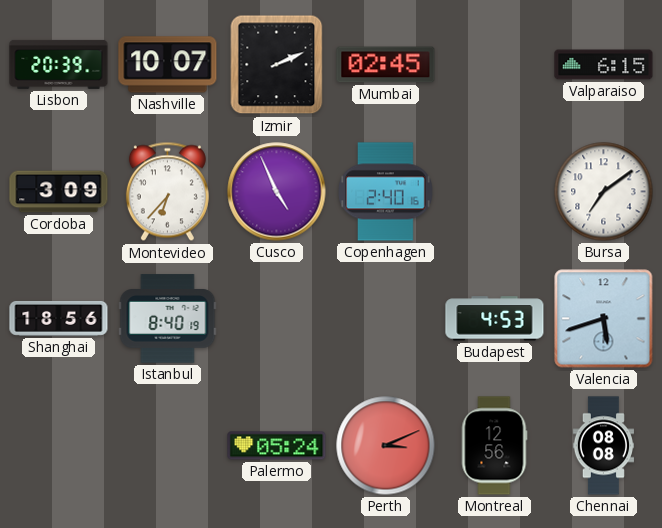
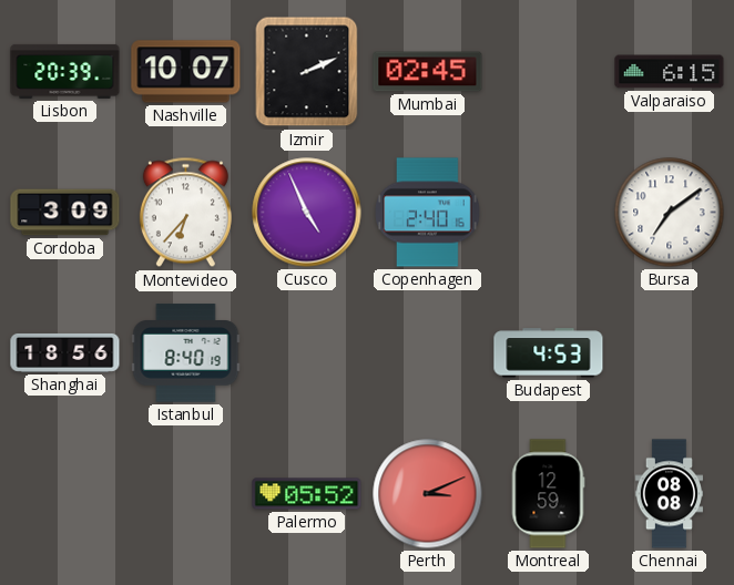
Valencia: 5:42 -> none
Palermo: 05:24 -> 05:52
Montreal: 12:56 -> 12:59
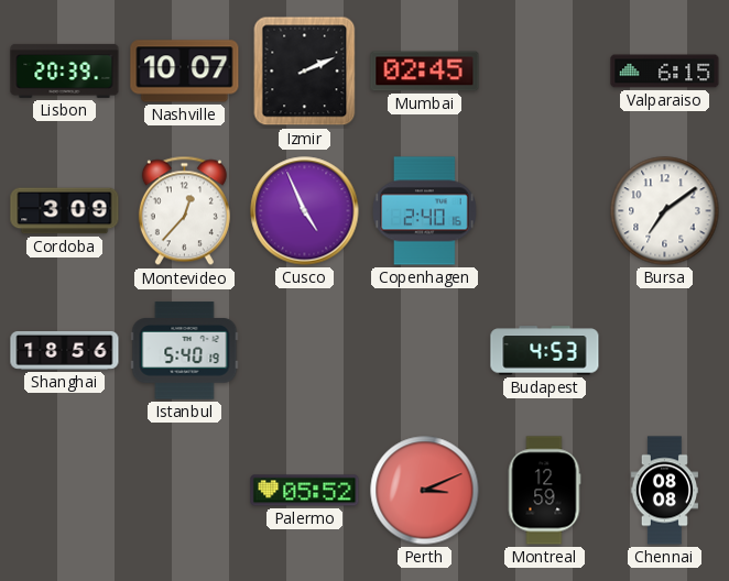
Montevideo: 6:37 -> 12:37
Istanbul: 8:40 -> 5:40
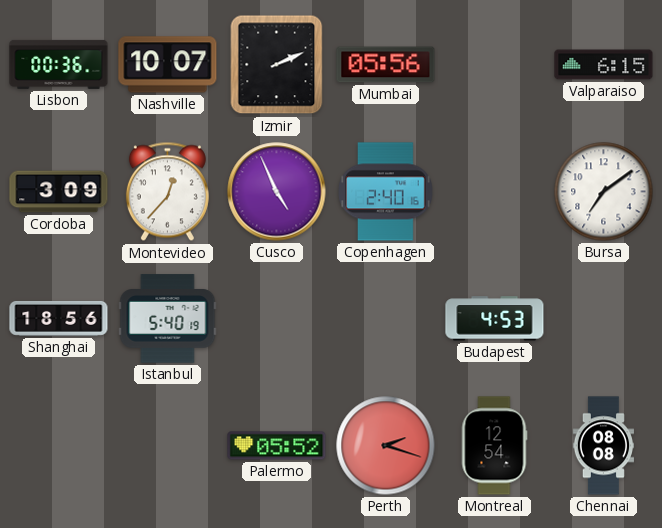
Lisbon: 20:39 -> 00:36
Mumbai: 02:45 -> 05:56
Perth: 3:11 -> 2:18
Montreal: 12:59 -> 12:54
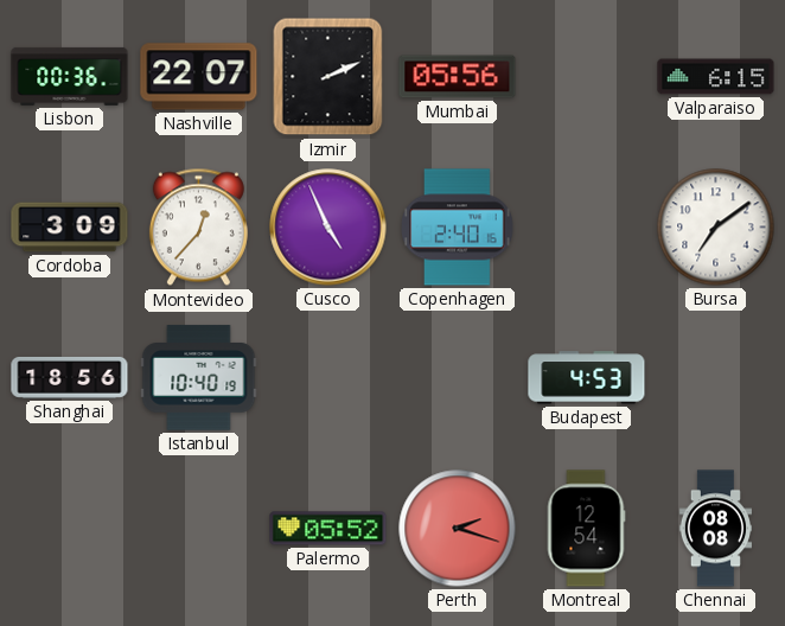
Nashville: 10:07 -> 22:07
Istanbul: 5:40 -> 10:40
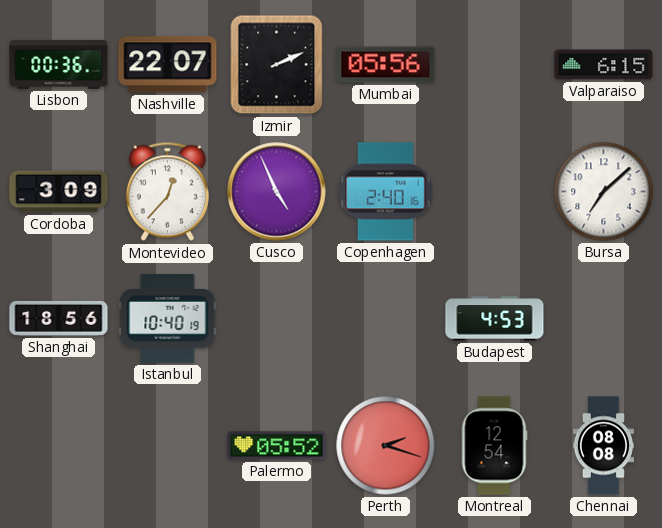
Bursa: 7:09 -> 7:08
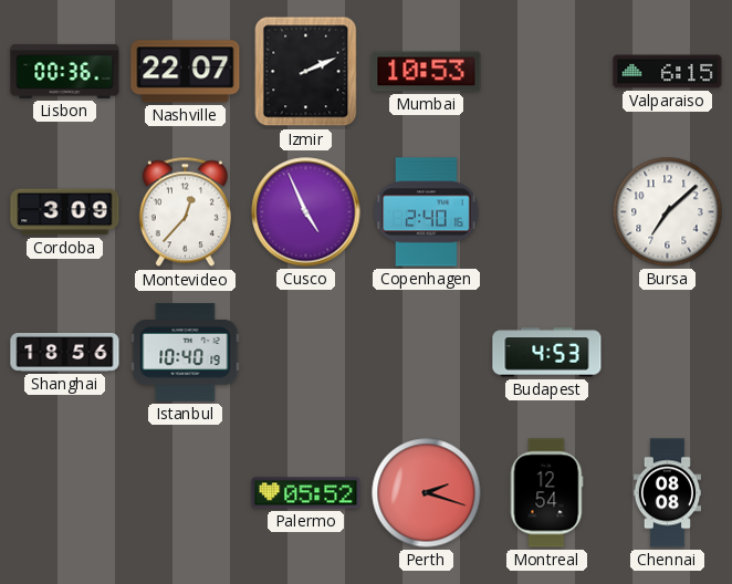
Mumbai: 05:56 -> 10:53
